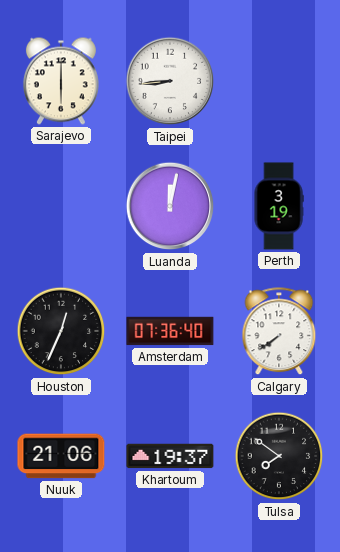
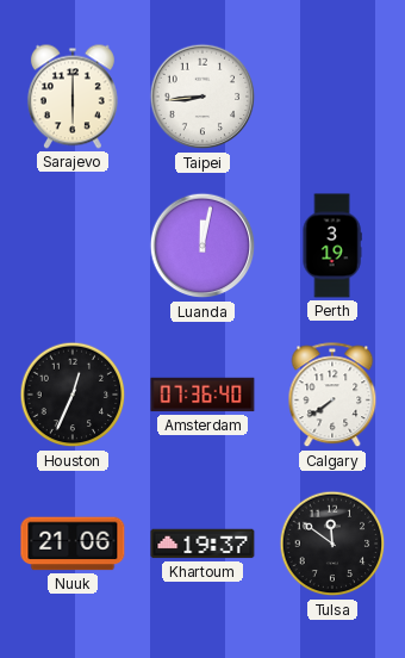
Tulsa: 7:51 -> 11:51
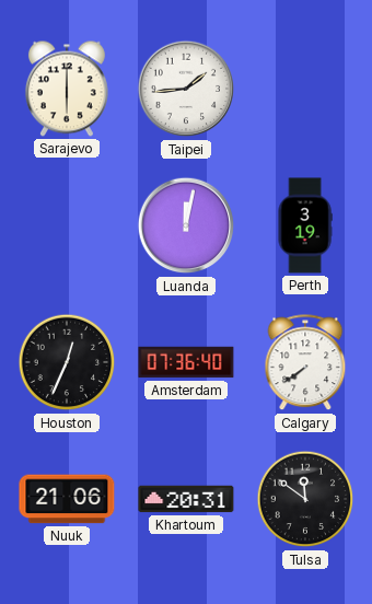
Taipei: 8:44 -> 1:44
Khartoum: 19:37 -> 20:31
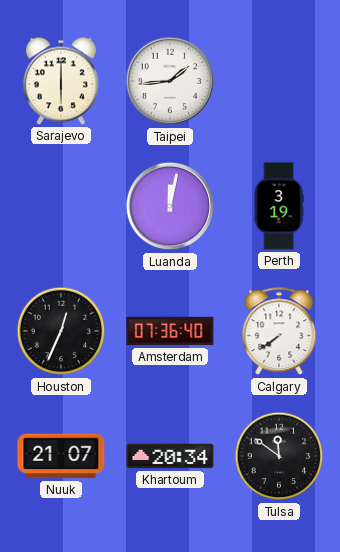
Nuuk: 21:06 -> 21:07
Khartoum: 20:31 -> 20:34
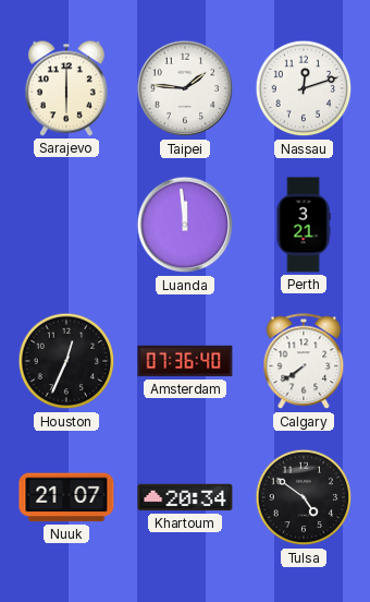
Taipei: 1:44 -> 1:46
Nassau: none -> 12:12
Luanda: 12:02 -> 11:59
Perth: 3:19 -> 3:21
Tulsa: 11:51 -> 4:51
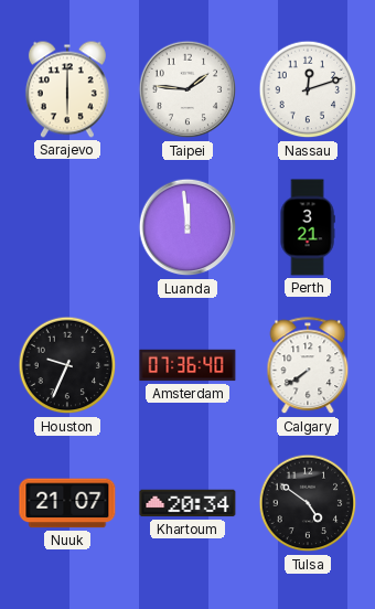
Houston: 12:34 -> 9:34
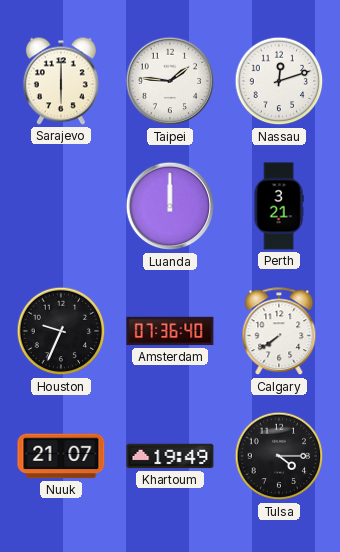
Luanda: 11:59 -> 12:00
Khartoum: 20:34 -> 19:49
Tulsa: 4:51 -> 4:15
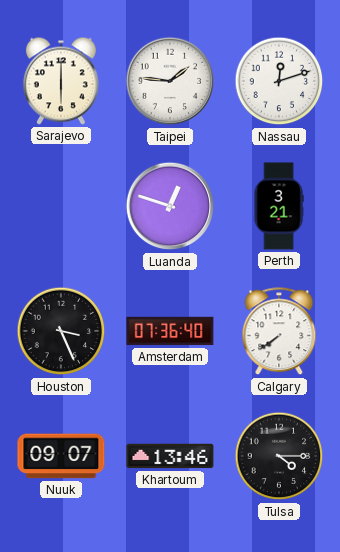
Luanda: 12:00 -> 12:48
Houston: 9:34 -> 3:26
Nuuk: 21:07 -> 09:07
Khartoum: 19:49 -> 13:46
